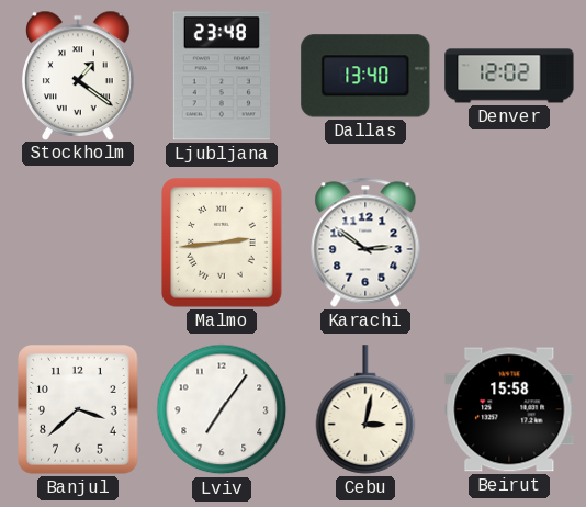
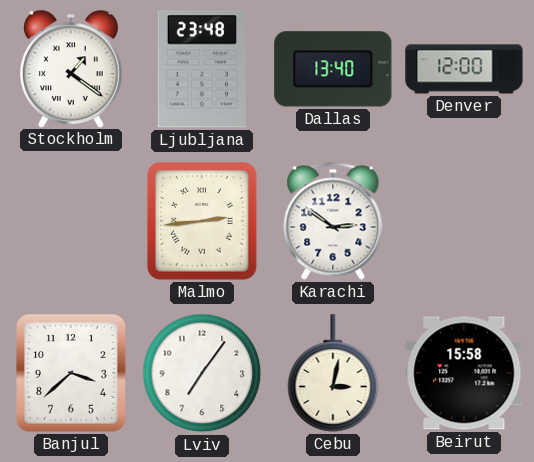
Denver: 12:02 -> 12:00
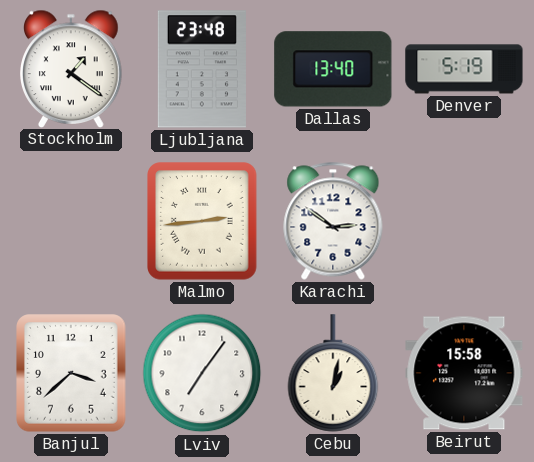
Denver: 12:00 -> 5:19
Cebu: 3:02 -> 1:02
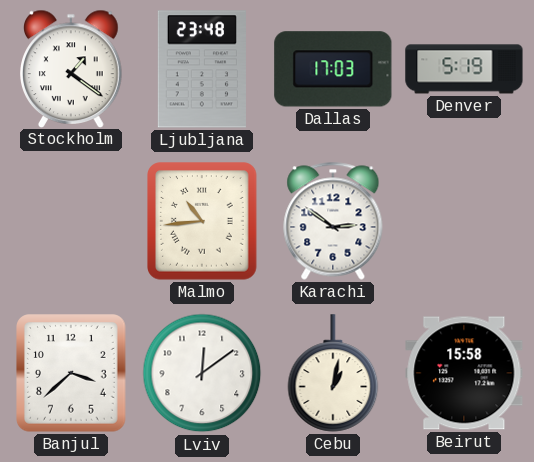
Dallas: 13:40 -> 17:03
Malmo: 2:44 -> 10:44
Lviv: 7:06 -> 12:09
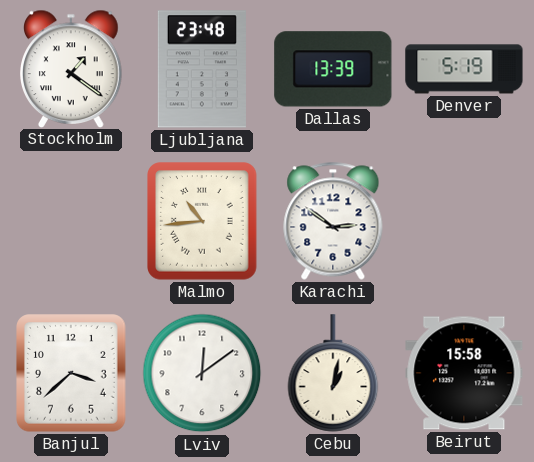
Dallas: 17:03 -> 13:39
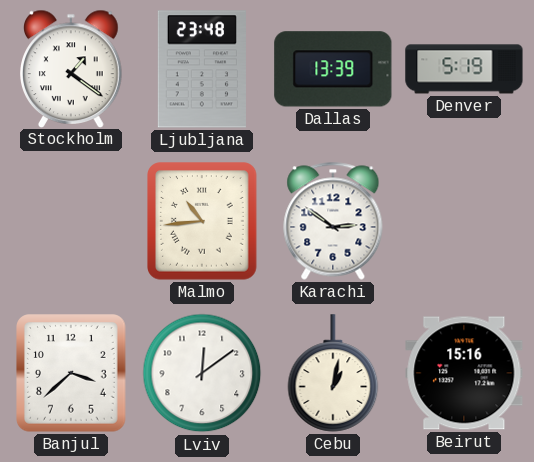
Beirut: 15:58 -> 15:16
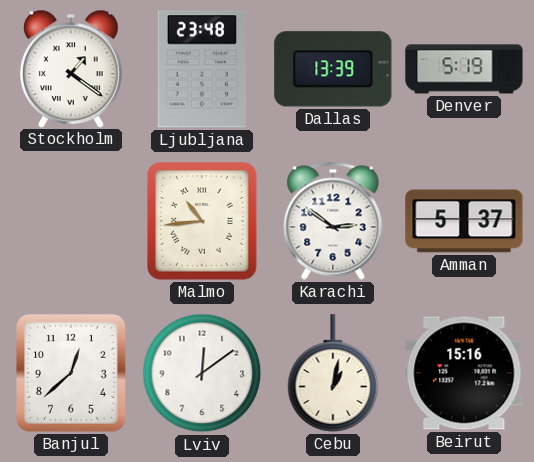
Amman: none -> 5:37
Banjul: 3:38 -> 12:38
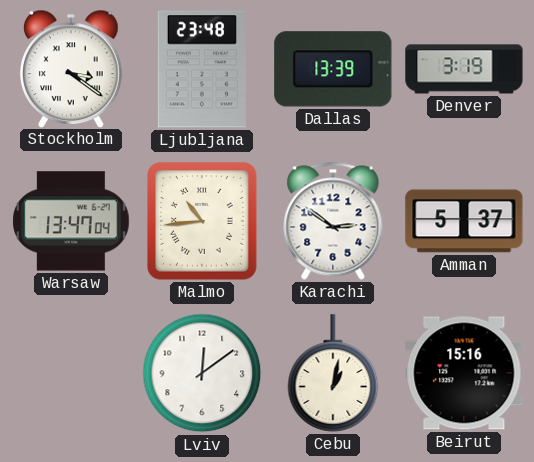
Stockholm: 1:21 -> 3:21
Denver: 5:19 -> 3:19
Warsaw: none -> 13:47
Banjul: 12:38 -> none
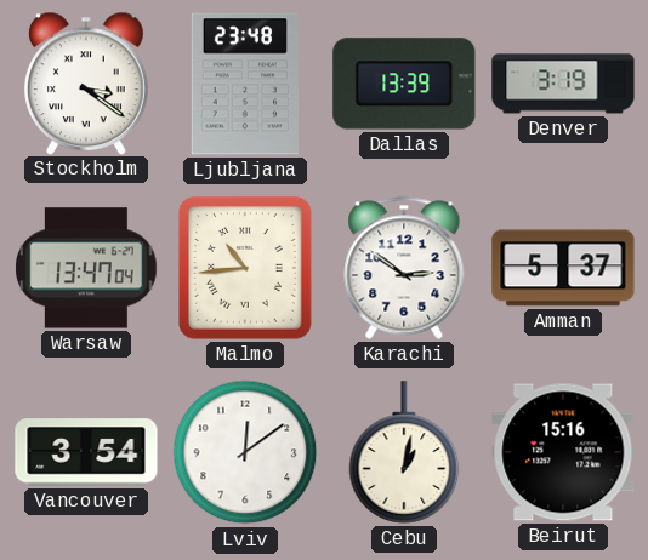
Vancouver: none -> 3:54
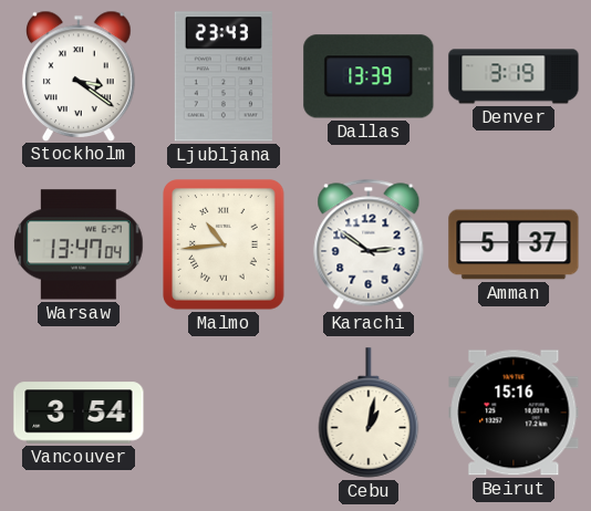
Ljubljana: 23:48 -> 23:43
Lviv: 12:09 -> none
